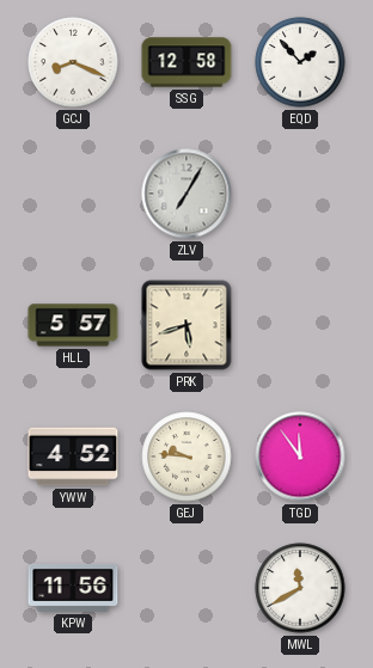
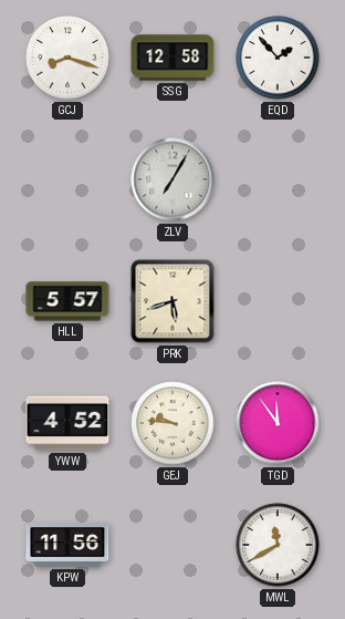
GCJ: 8:19 -> 8:18
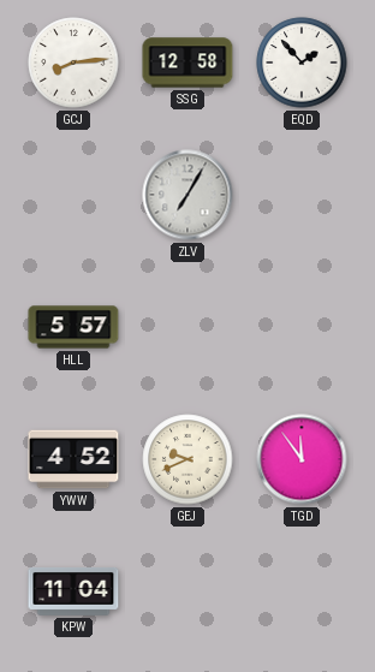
GCJ: 8:18 -> 8:14
PRK: 5:42 -> none
GEJ: 9:46 -> 9:41
KPW: 11:56 -> 11:04
MWL: 11:40 -> none
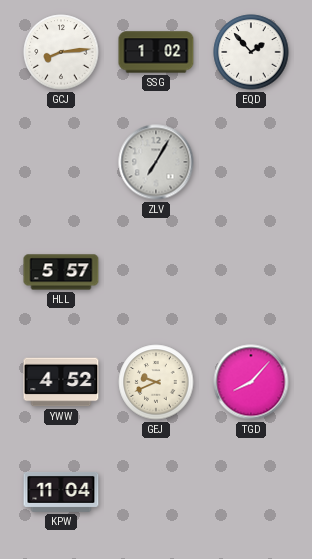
SSG: 12:58 -> 1:02
TGD: 11:54 -> 8:07
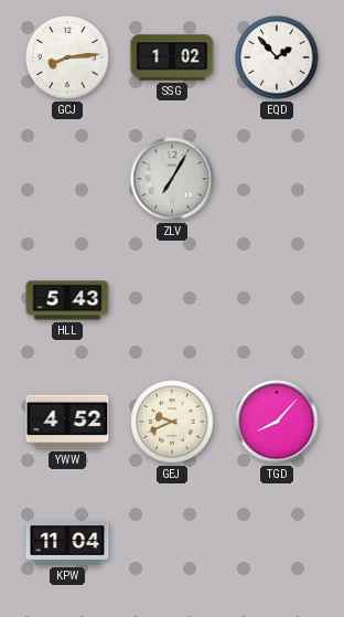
HLL: 5:57 -> 5:43
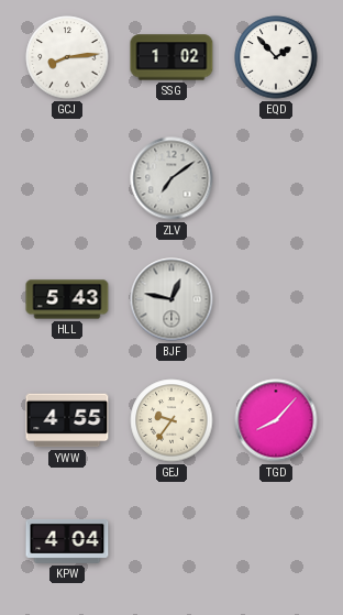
ZLV: 7:05 -> 7:09
BJF: none -> 12:47
YWW: 4:52 -> 4:55
GEJ: 9:41 -> 9:36
KPW: 11:04 -> 4:04
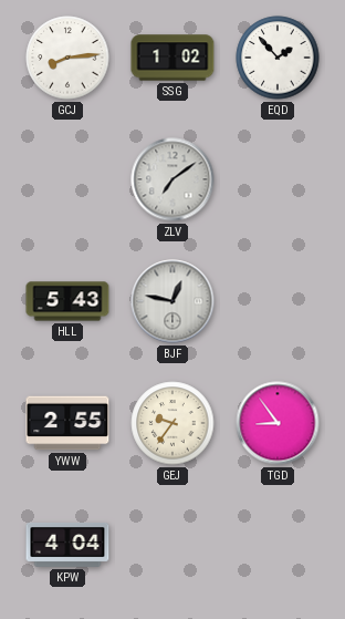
YWW: 4:55 -> 2:55
TGD: 8:07 -> 8:54
